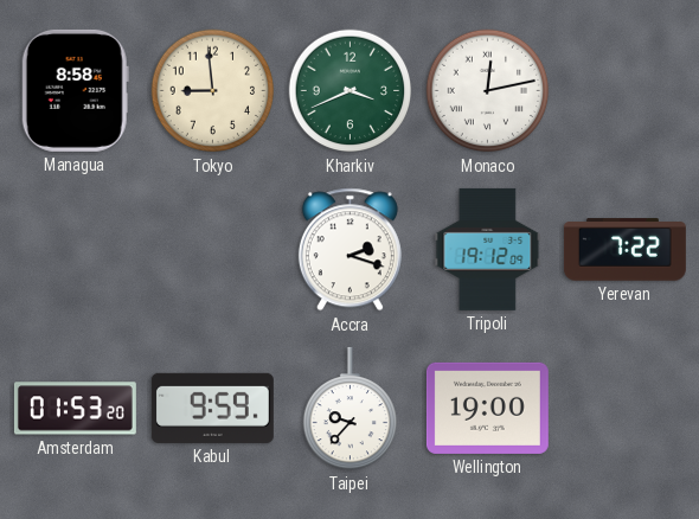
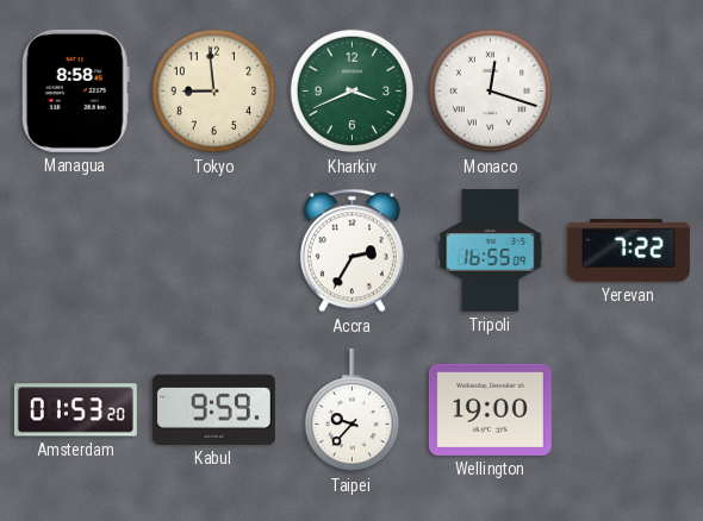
Monaco: 12:13 -> 12:18
Accra: 2:18 -> 2:35
Tripoli: 19:12 -> 16:55
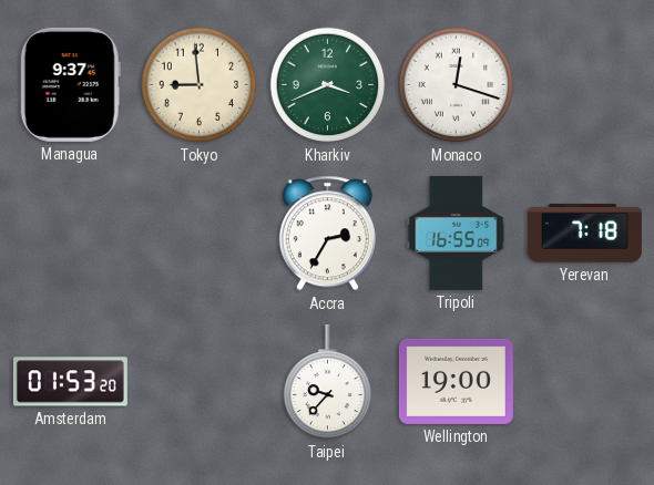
Managua: 8:58 -> 9:37
Yerevan: 7:22 -> 7:18
Kabul: 9:59 -> none
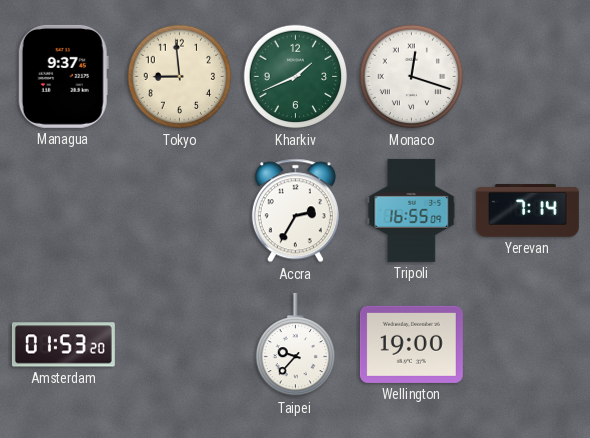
Kharkiv: 3:41 -> 1:41
Yerevan: 7:18 -> 7:14
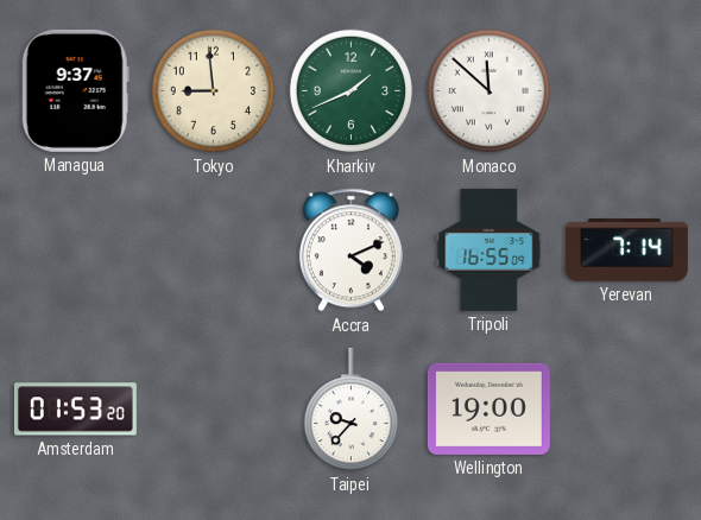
Monaco: 12:18 -> 11:52
Accra: 2:35 -> 4:11
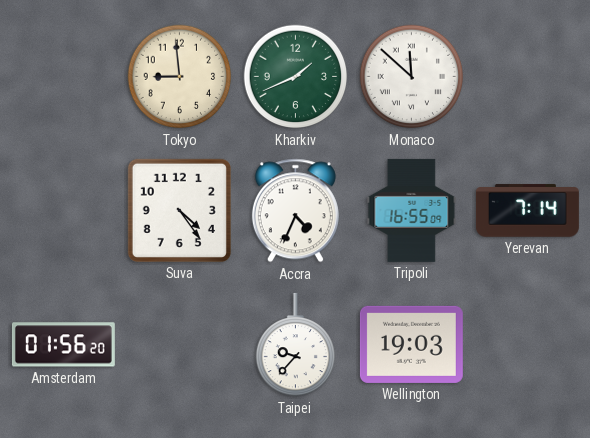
Managua: 9:37 -> none
Suva: none -> 4:24
Accra: 4:11 -> 4:34
Amsterdam: 01:53 -> 01:56
Wellington: 19:00 -> 19:03
